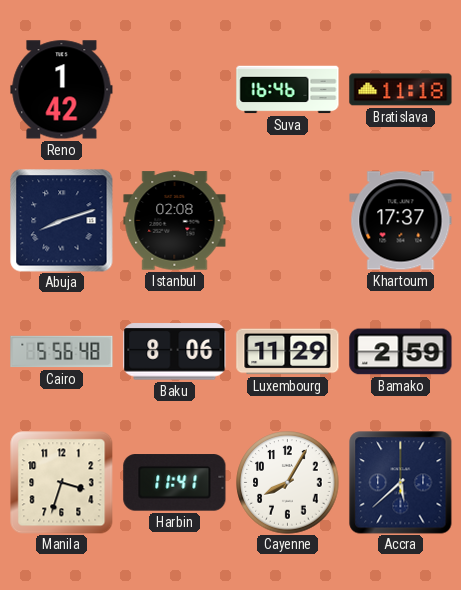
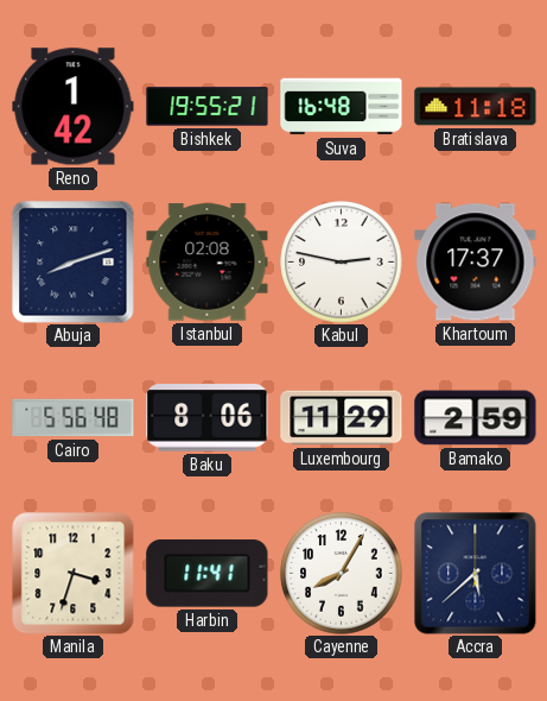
Bishkek: none -> 19:55
Suva: 16:46 -> 16:48
Kabul: none -> 2:47
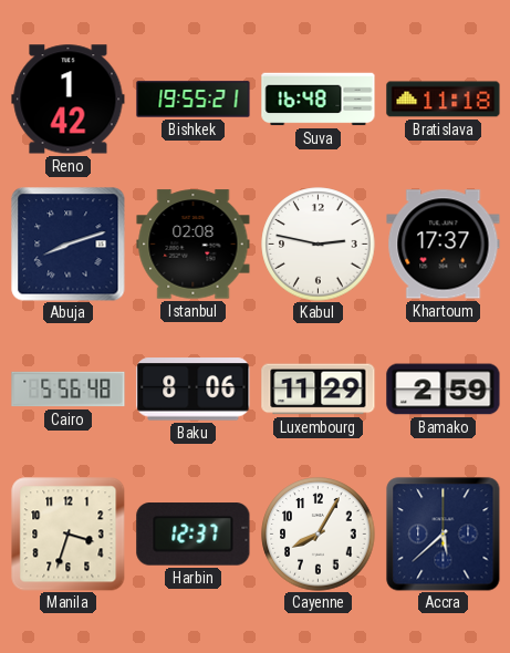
Harbin: 11:41 -> 12:37
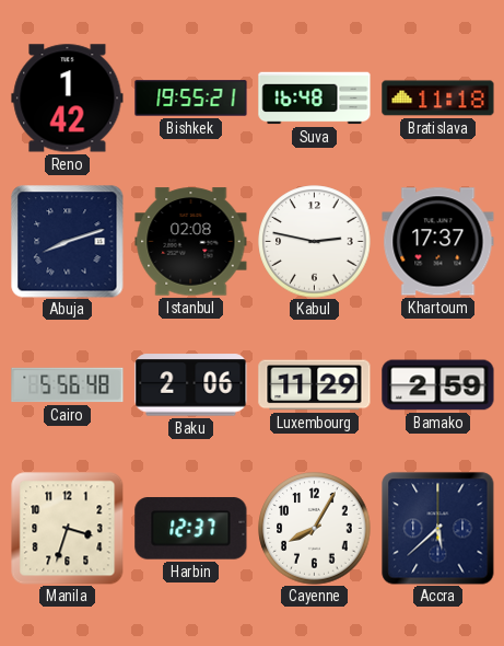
Baku: 8:06 -> 2:06
